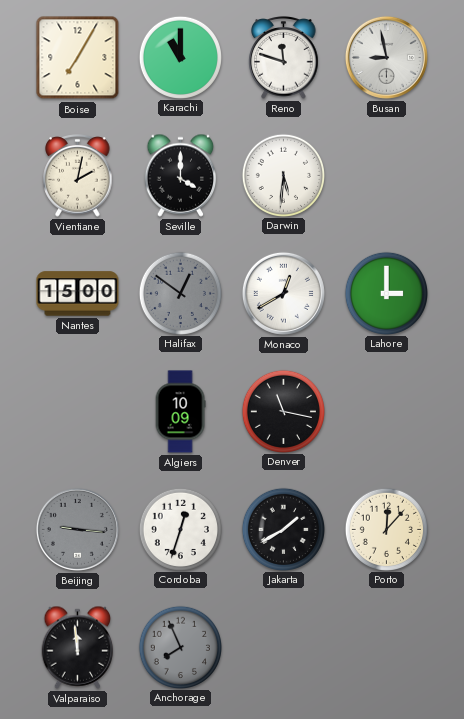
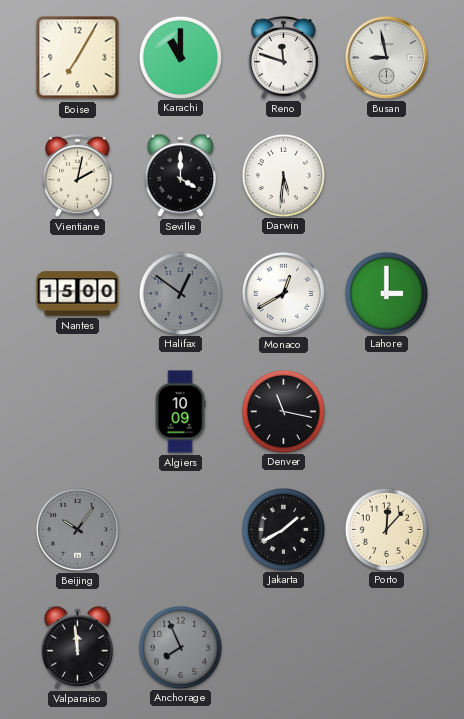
Beijing: 9:16 -> 10:06
Cordoba: 12:33 -> none
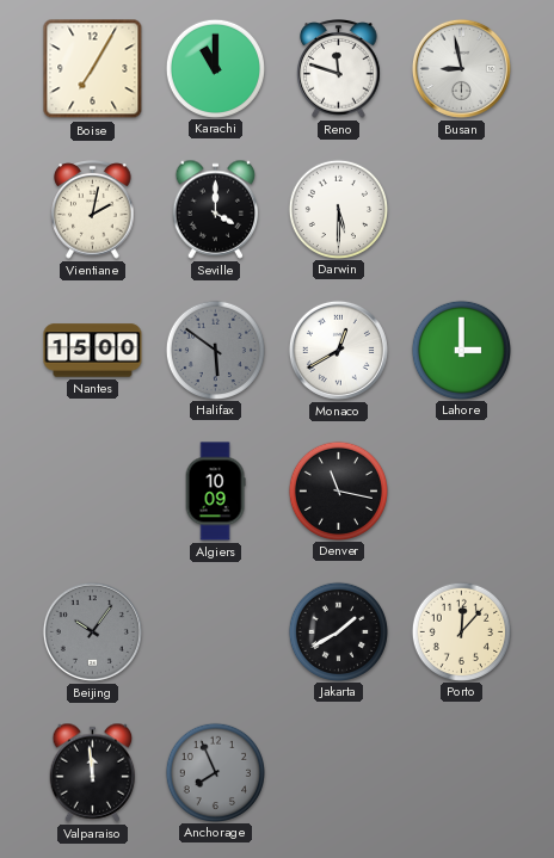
Darwin: 5:31 -> 5:30
Halifax: 12:51 -> 5:51
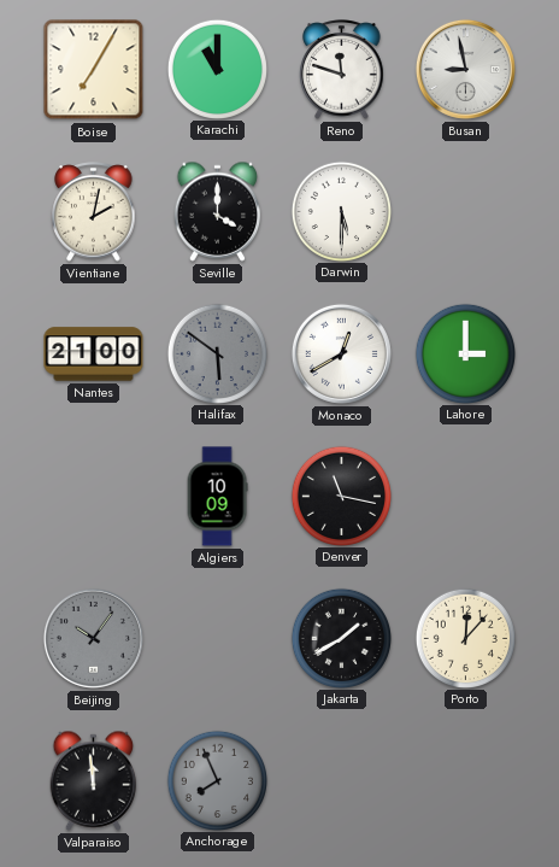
Nantes: 15:00 -> 21:00
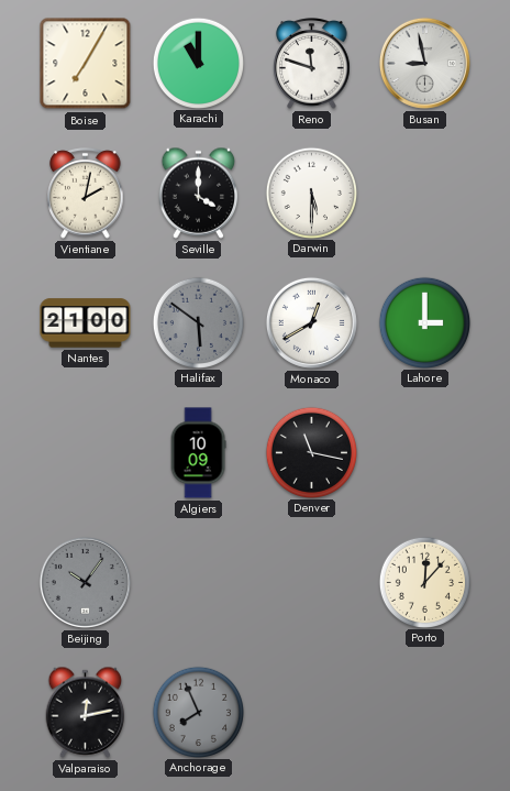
Jakarta: 1:40 -> none
Valparaiso: 11:59 -> 12:13
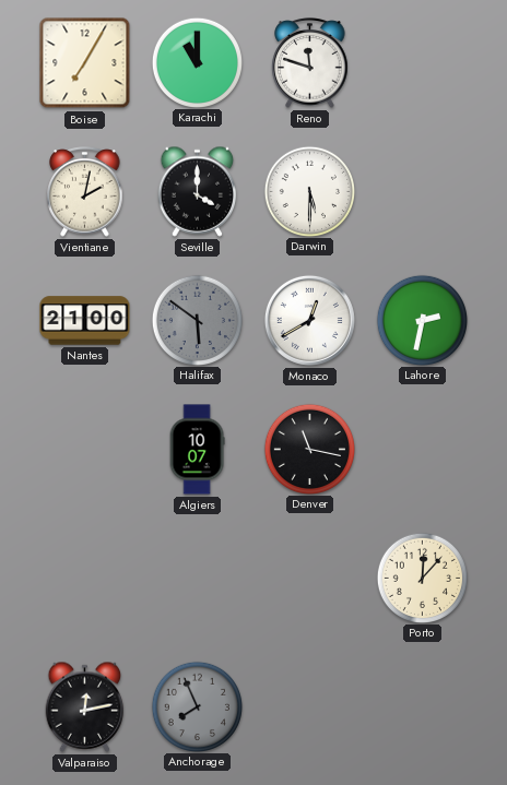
Busan: 8:58 -> none
Lahore: 3:00 -> 2:32
Algiers: 10:09 -> 10:07
Beijing: 10:06 -> none
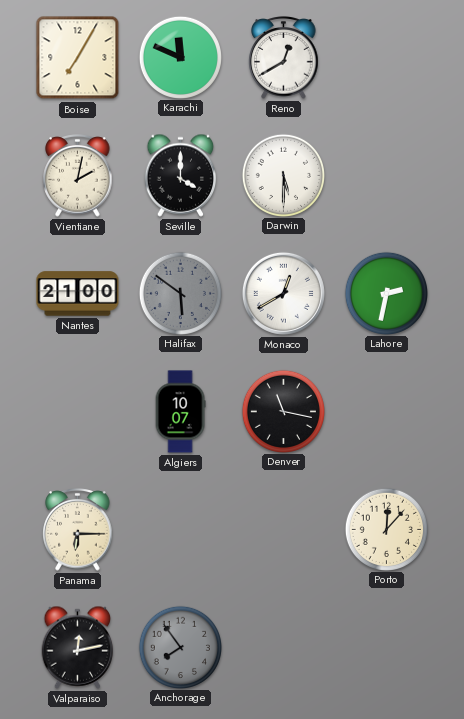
Karachi: 11:00 -> 11:49
Reno: 11:48 -> 12:40
Panama: none -> 6:15
Anchorage: 7:56 -> 7:54
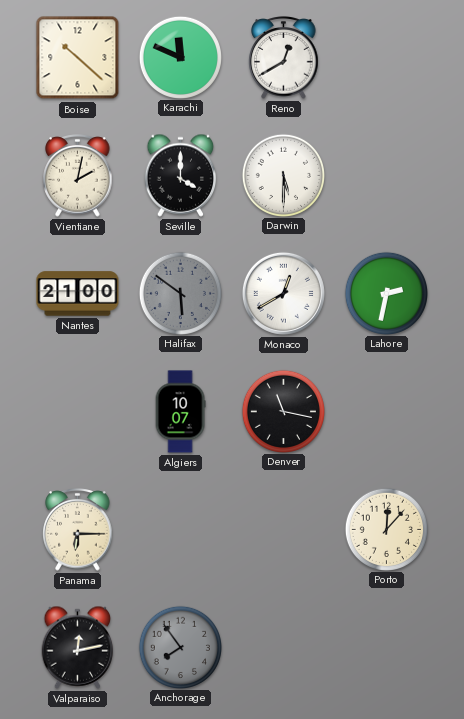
Boise: 7:05 -> 10:22
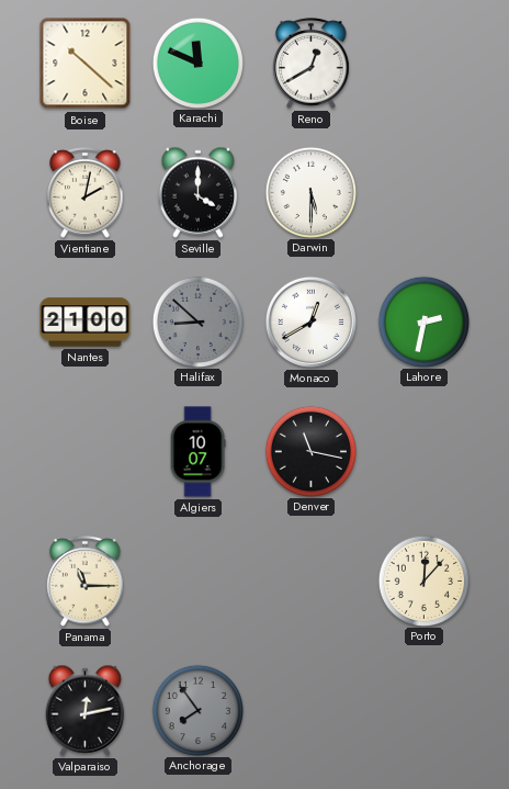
Halifax: 5:51 -> 8:52
Panama: 6:15 -> 11:15
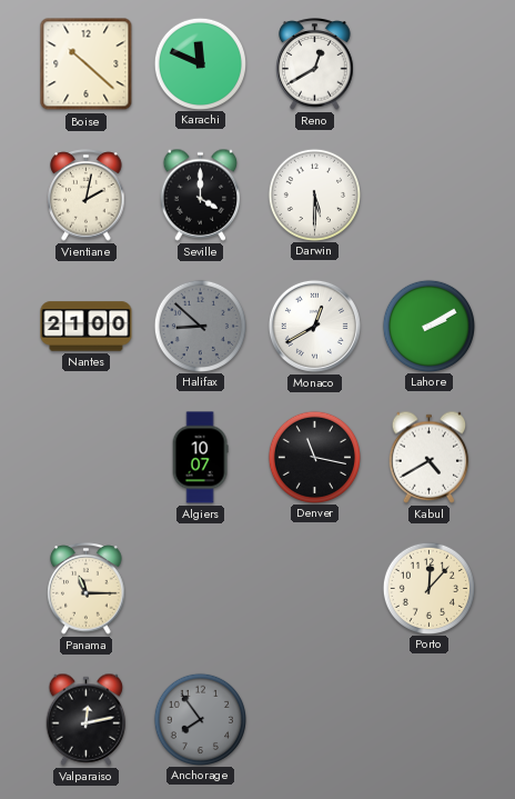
Lahore: 2:32 -> 2:10
Kabul: none -> 4:40
